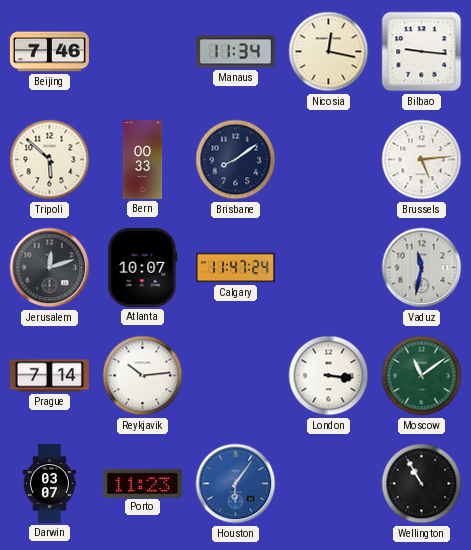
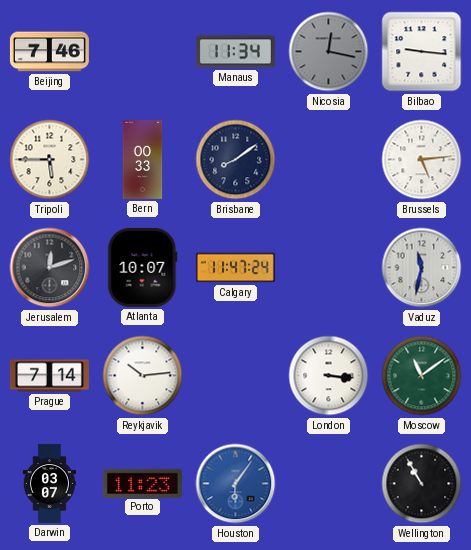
Nicosia dial: cream -> grey
Tripoli: 5:52 -> 5:45
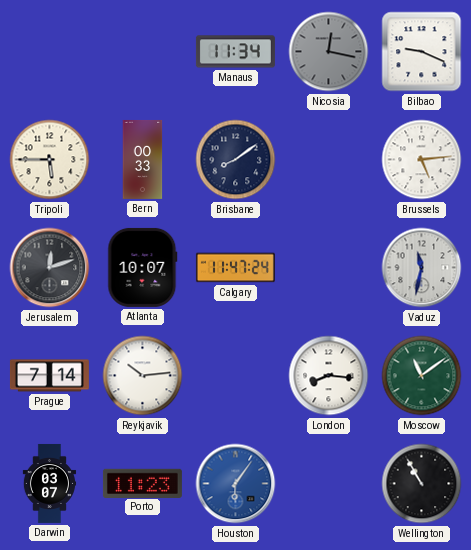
Beijing: 7:46 -> none
Bilbao: 9:16 -> 9:19
London: 3:16 -> 8:16
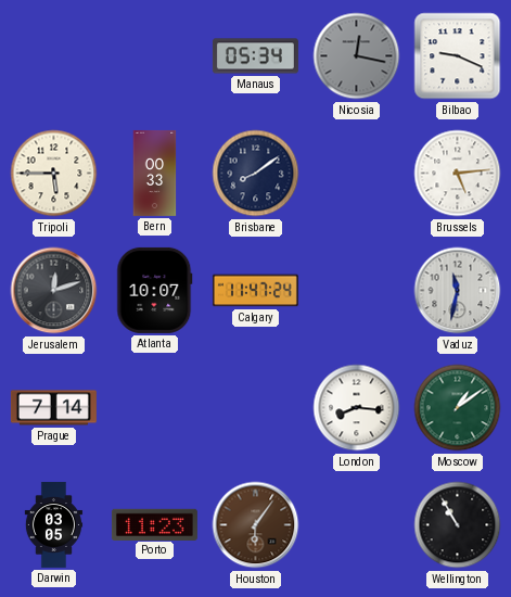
Manaus: 11:34 -> 05:34
Reykjavik: 10:14 -> none
Moscow: 11:09 -> 1:09
Darwin: 03:07 -> 03:05
Houston dial: blue -> brown
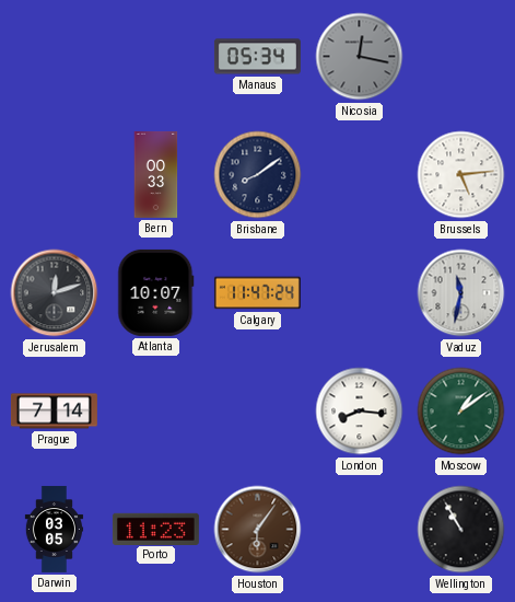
Bilbao: 9:19 -> none
Tripoli: 5:45 -> none
